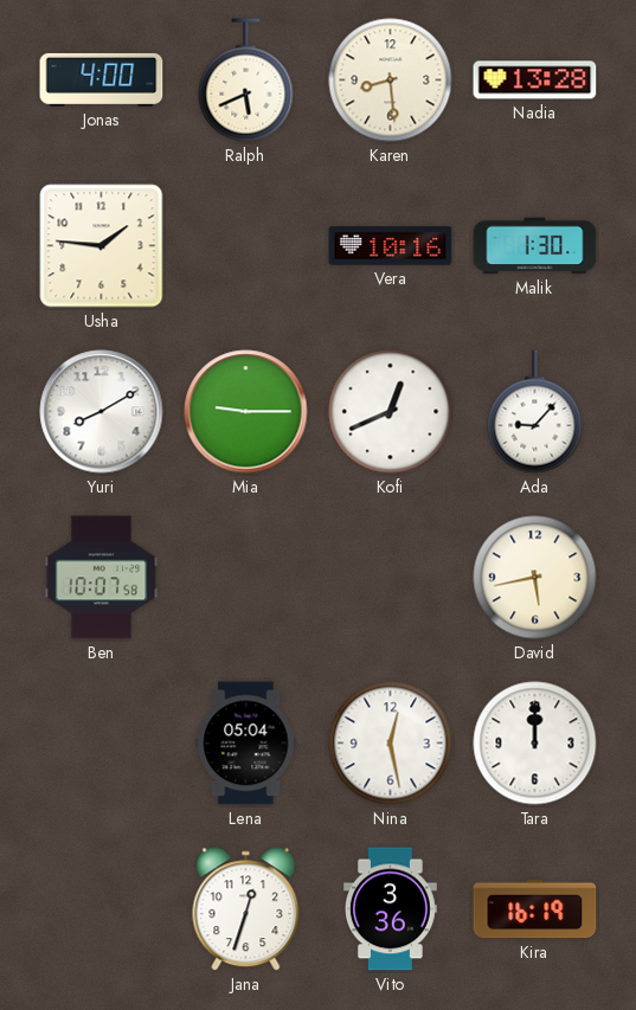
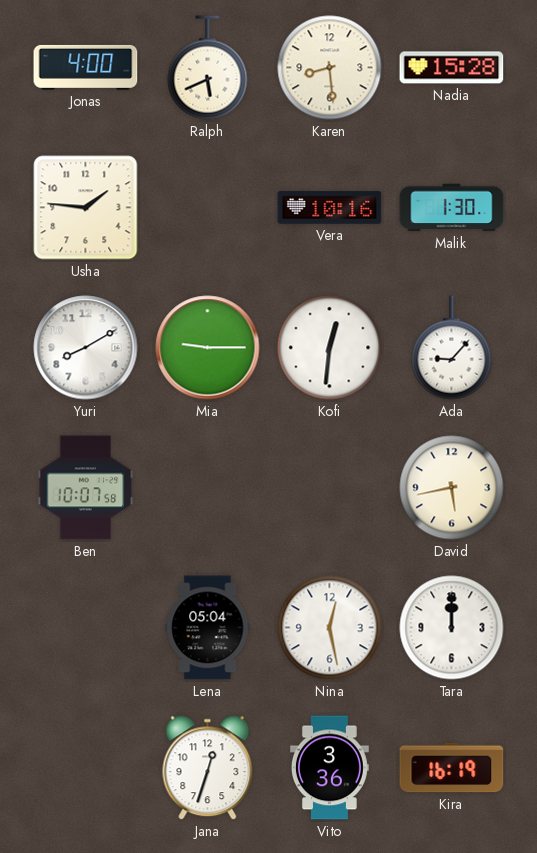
Nadia: 13:28 -> 15:28
Kofi: 12:41 -> 12:31
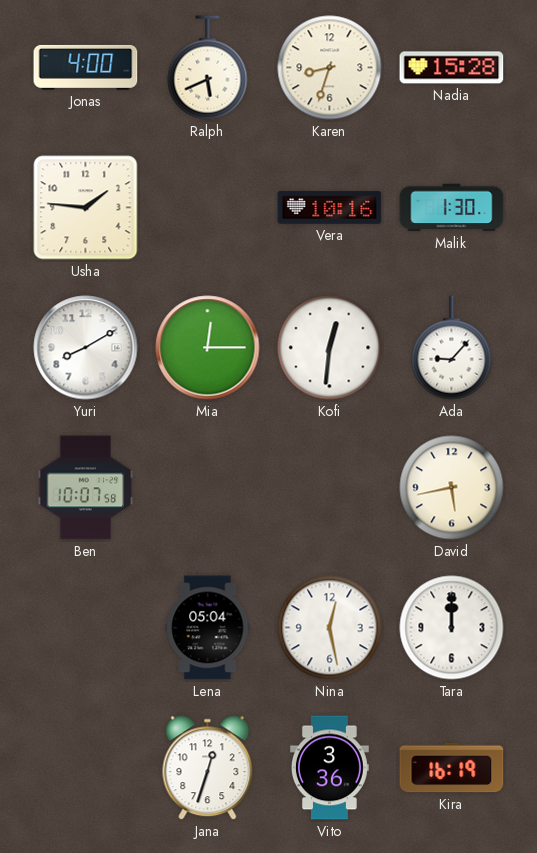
Karen: 8:29 -> 8:33
Mia: 9:15 -> 12:15
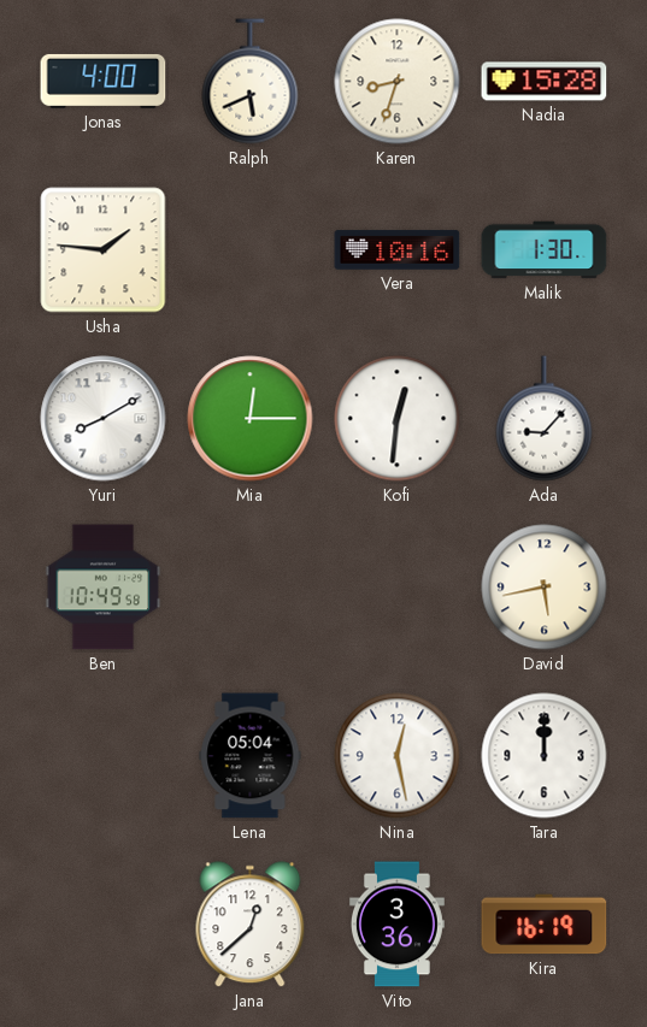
Ben: 10:07 -> 10:49
Jana: 12:33 -> 12:38
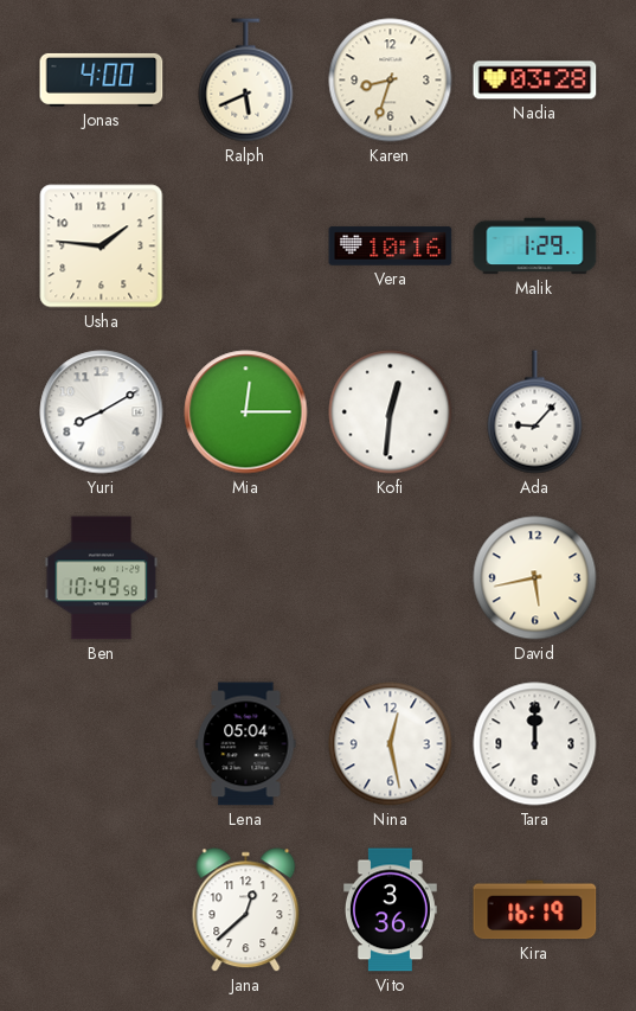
Nadia: 15:28 -> 03:28
Malik: 1:30 -> 1:29
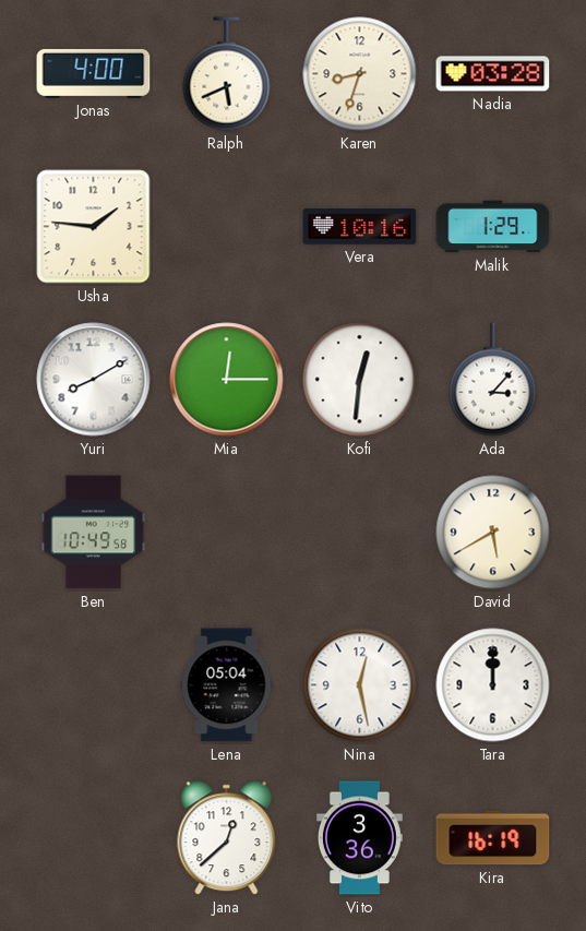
Ada: 9:07 -> 3:07
David: 5:43 -> 5:40
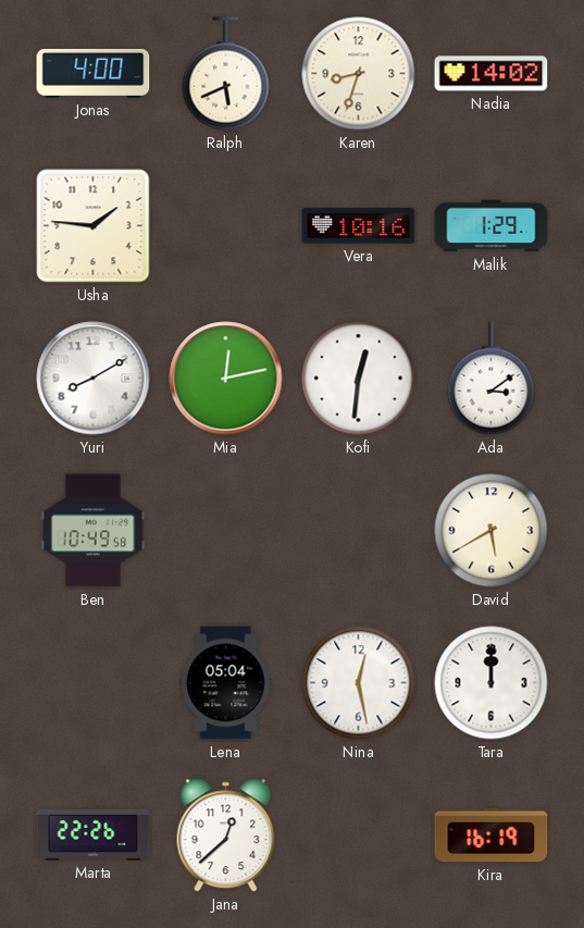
Nadia: 03:28 -> 14:02
Mia: 12:15 -> 12:13
Ada: 3:07 -> 3:09
Marta: none -> 22:26
Vito: 3:36 -> none
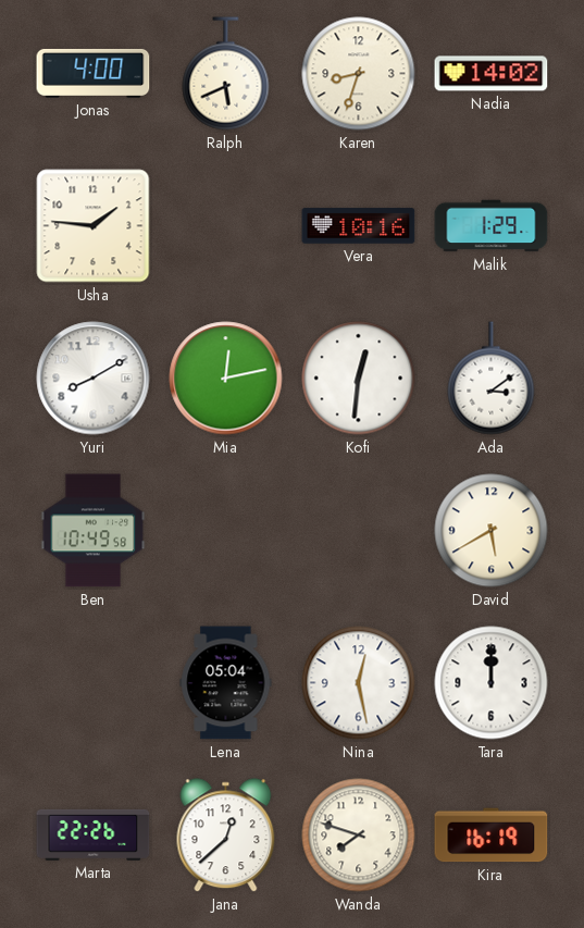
Wanda: none -> 7:48
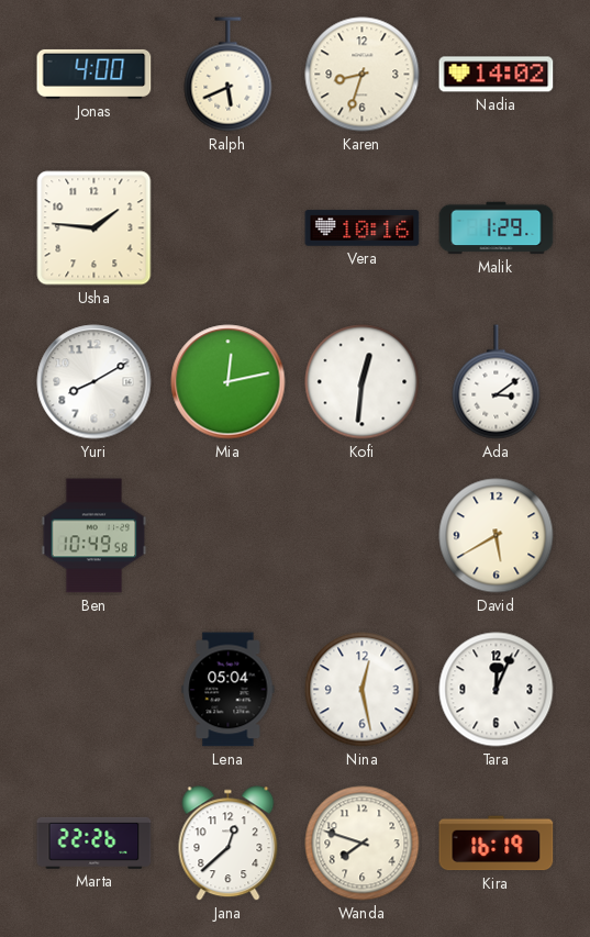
Tara: 12:00 -> 12:04
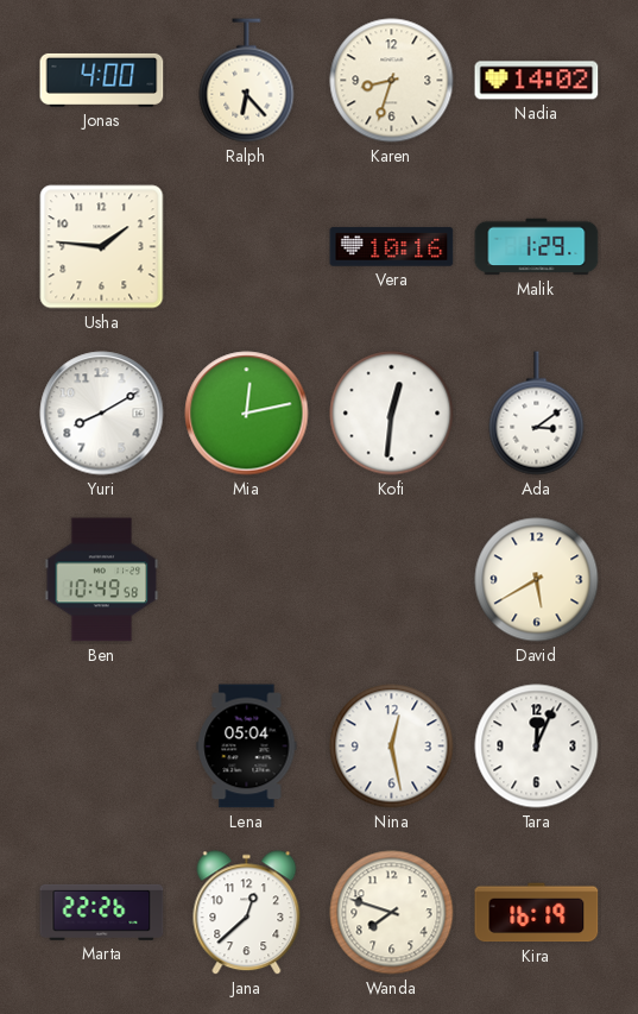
Ralph: 5:41 -> 6:23
